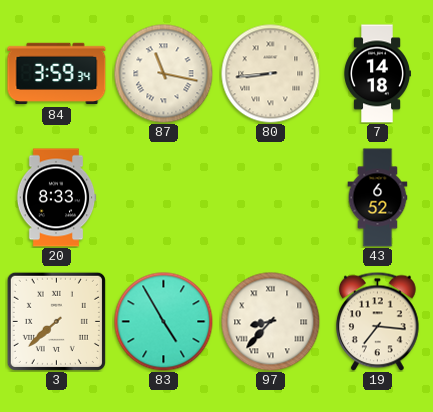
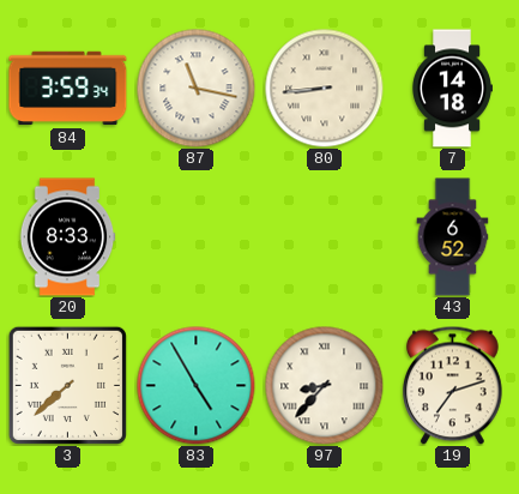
19: 7:16 -> 7:12
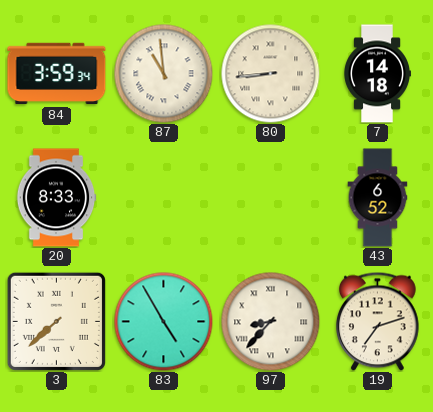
87: 11:17 -> 10:59
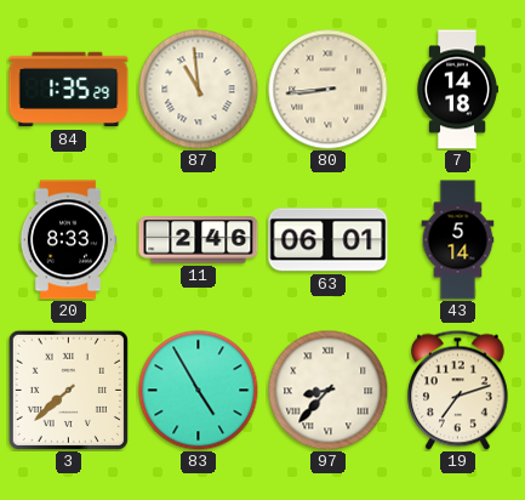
84: 3:59 -> 1:35
11: none -> 2:46
63: none -> 06:01
43: 6:52 -> 5:14
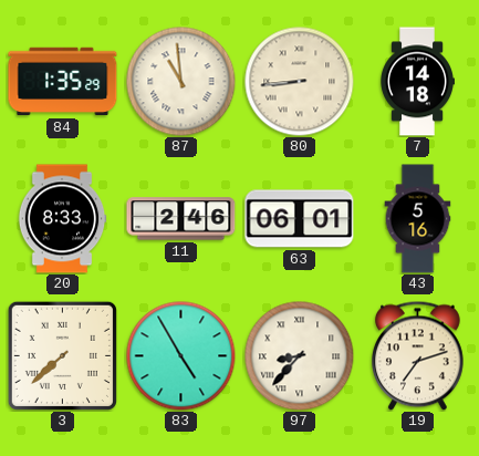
43: 5:14 -> 5:16
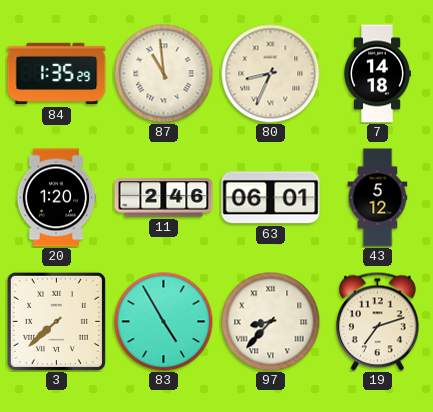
80: 8:44 -> 8:34
20: 8:33 -> 1:20
43: 5:16 -> 5:12
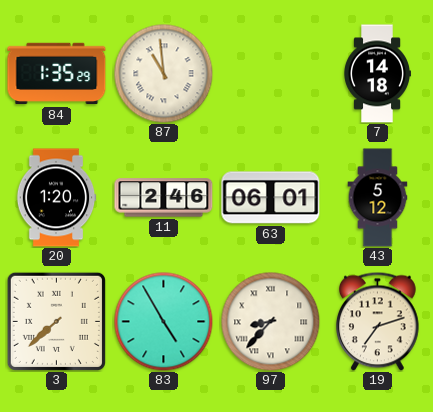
80: 8:34 -> none
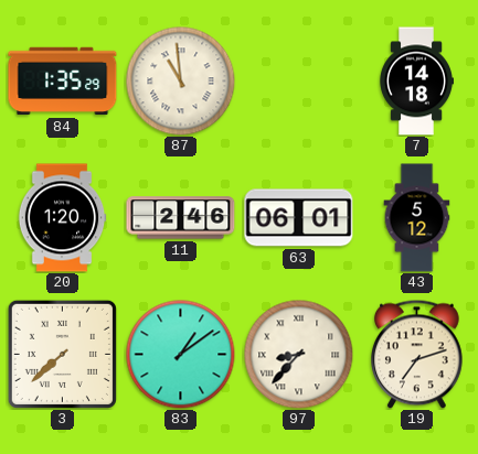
83: 4:55 -> 1:09
